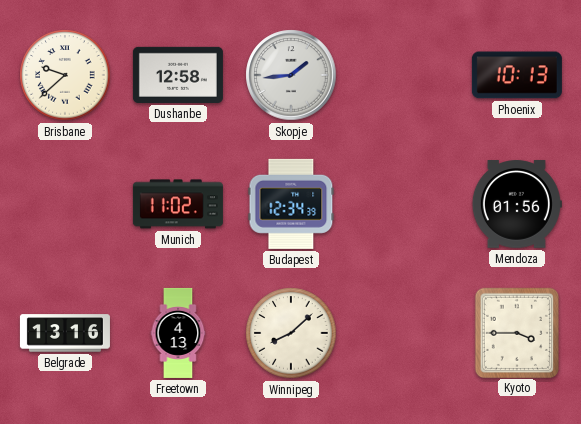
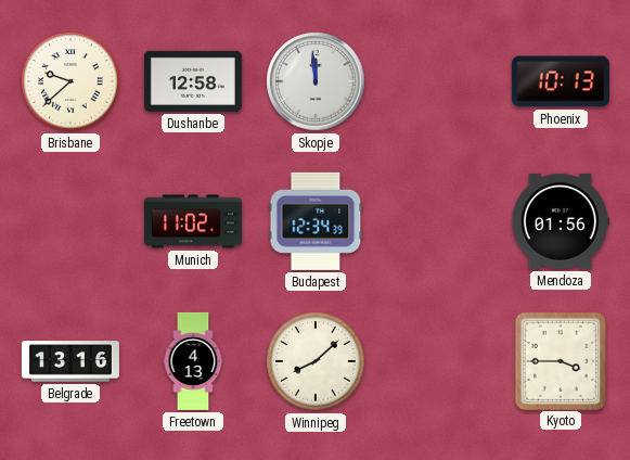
Skopje: 1:44 -> 11:59
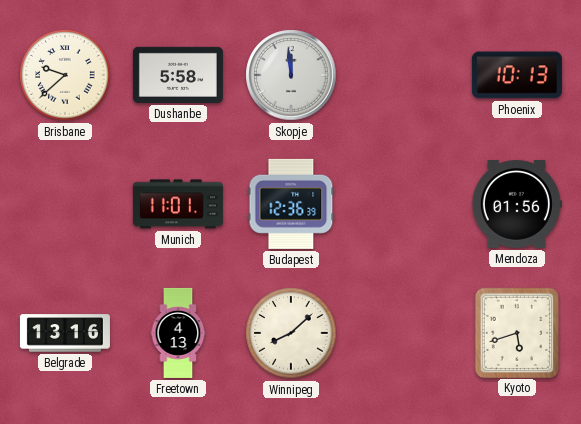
Dushanbe: 12:58 -> 5:58
Munich: 11:02 -> 11:01
Budapest: 12:34 -> 12:36
Kyoto: 3:45 -> 5:42
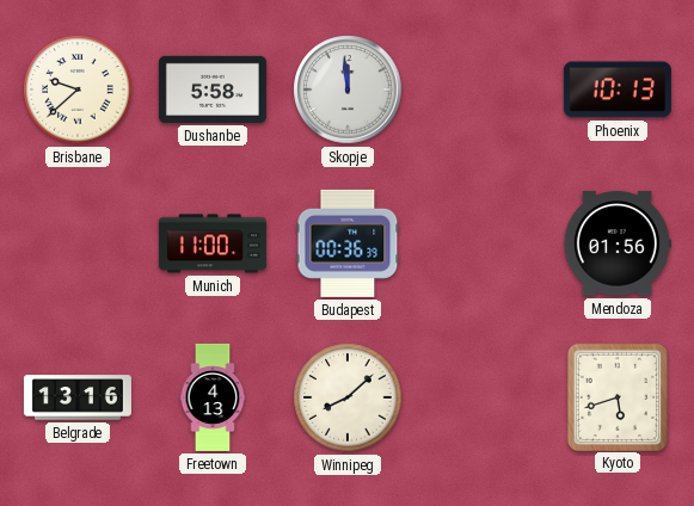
Munich: 11:01 -> 11:00
Budapest: 12:36 -> 00:36
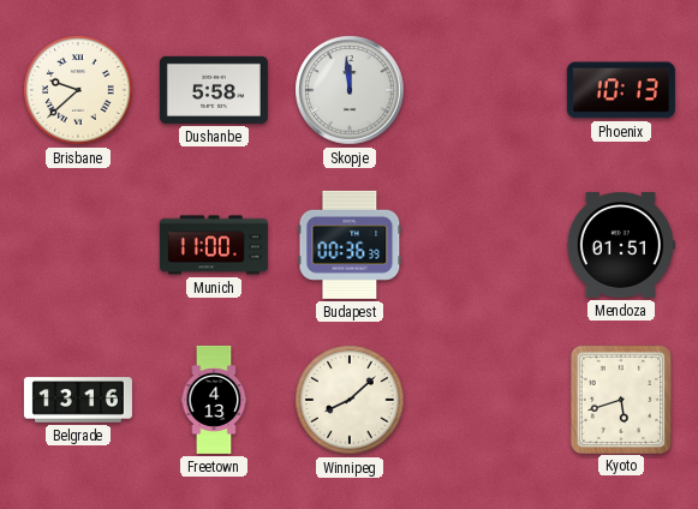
Mendoza: 01:56 -> 01:51
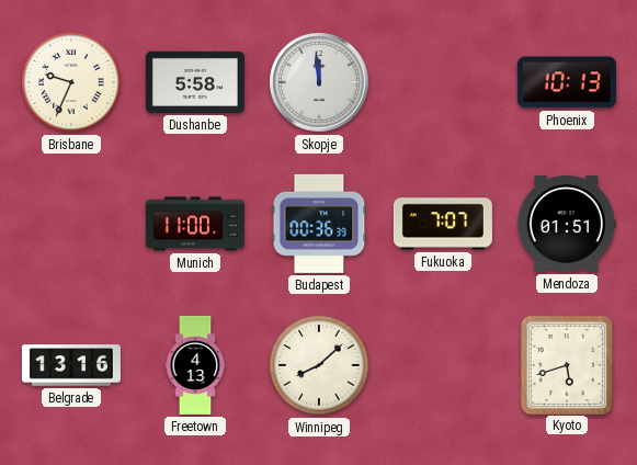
Brisbane: 9:38 -> 9:34
Fukuoka: none -> 7:07
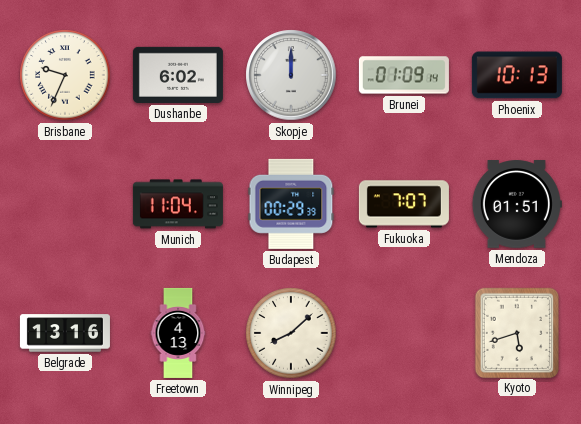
Dushanbe: 5:58 -> 6:02
Skopje: 11:59 -> 12:00
Brunei: none -> 01:09
Munich: 11:00 -> 11:04
Budapest: 00:36 -> 00:29
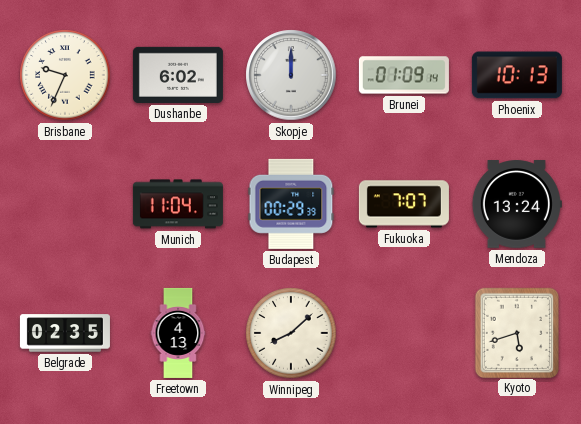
Mendoza: 01:51 -> 13:24
Belgrade: 13:16 -> 02:35
